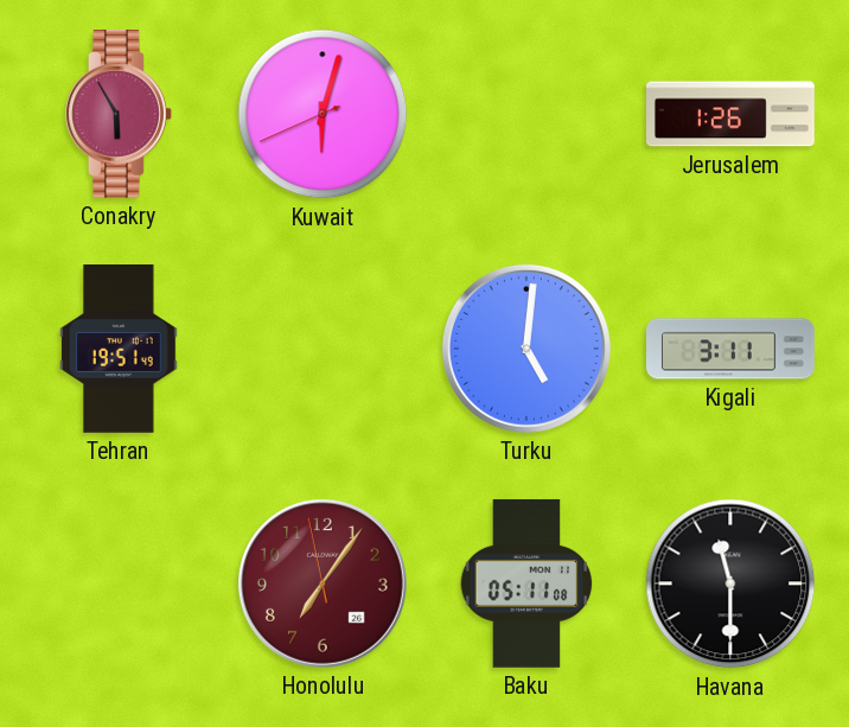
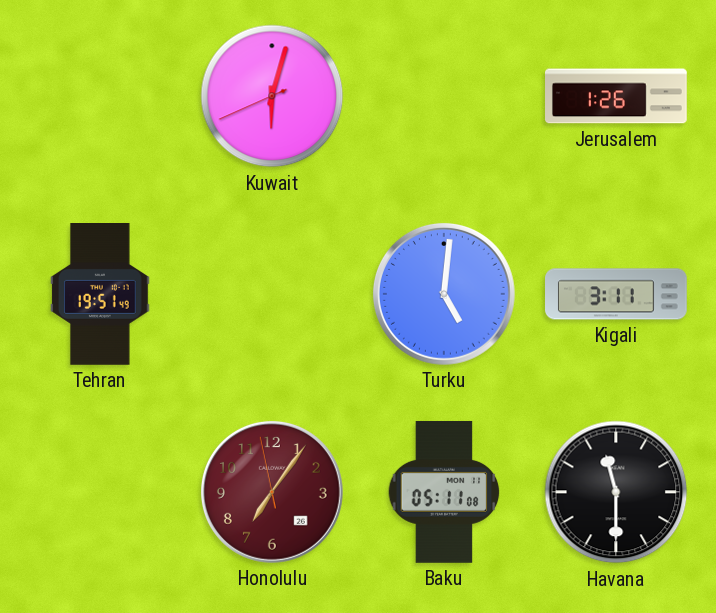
Conakry: 5:55 -> none
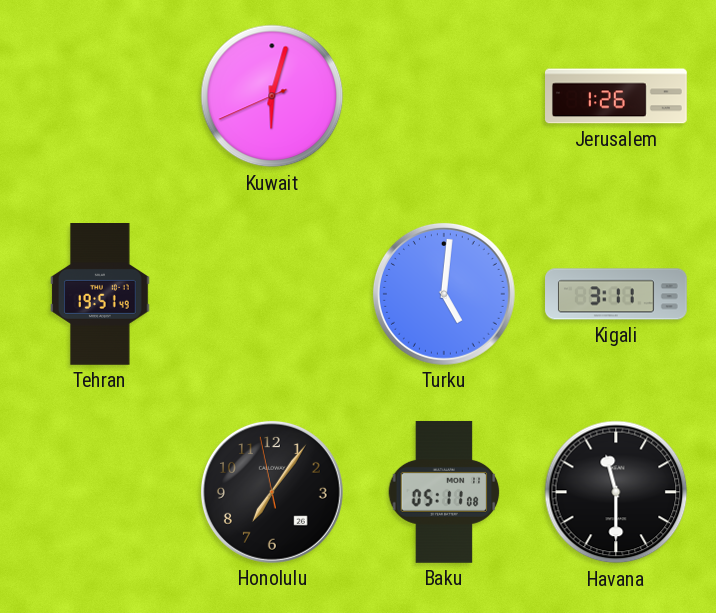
Honolulu dial: burgundy -> black
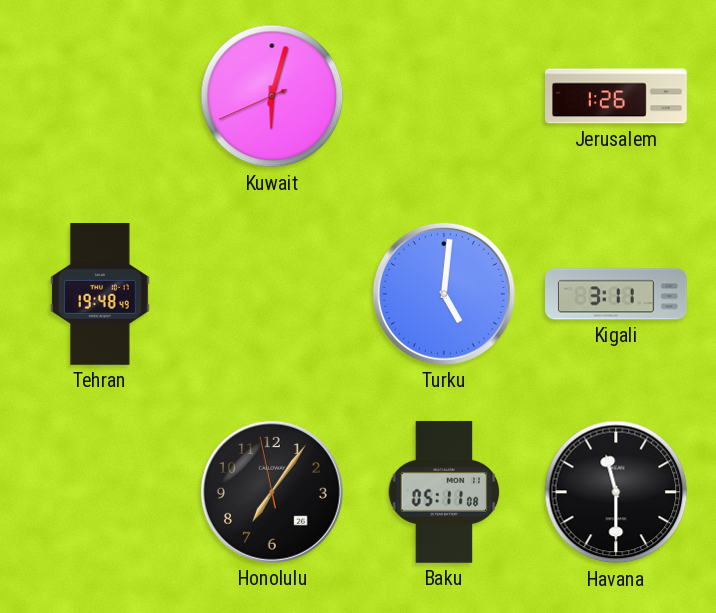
Tehran: 19:51 -> 19:48
